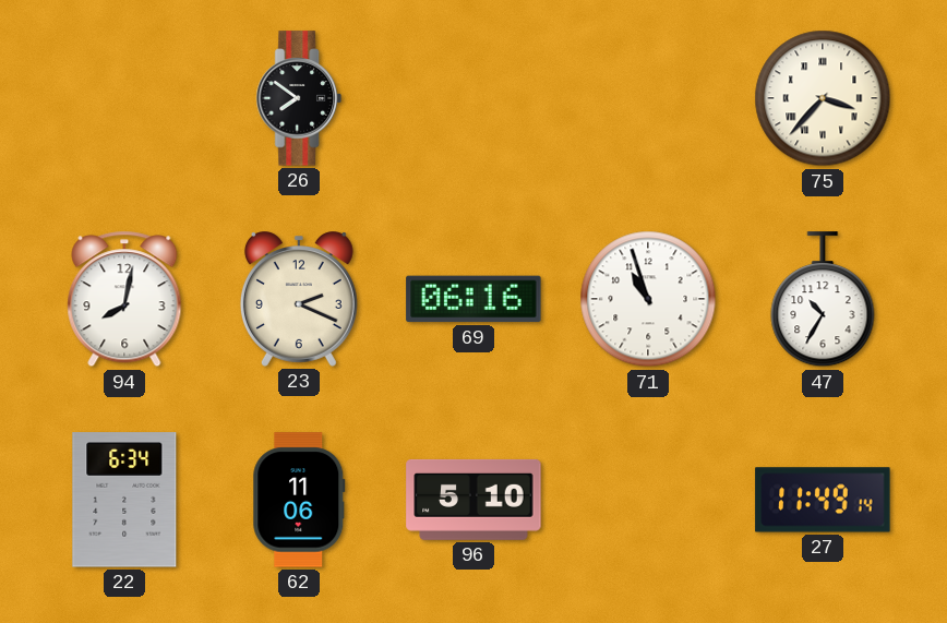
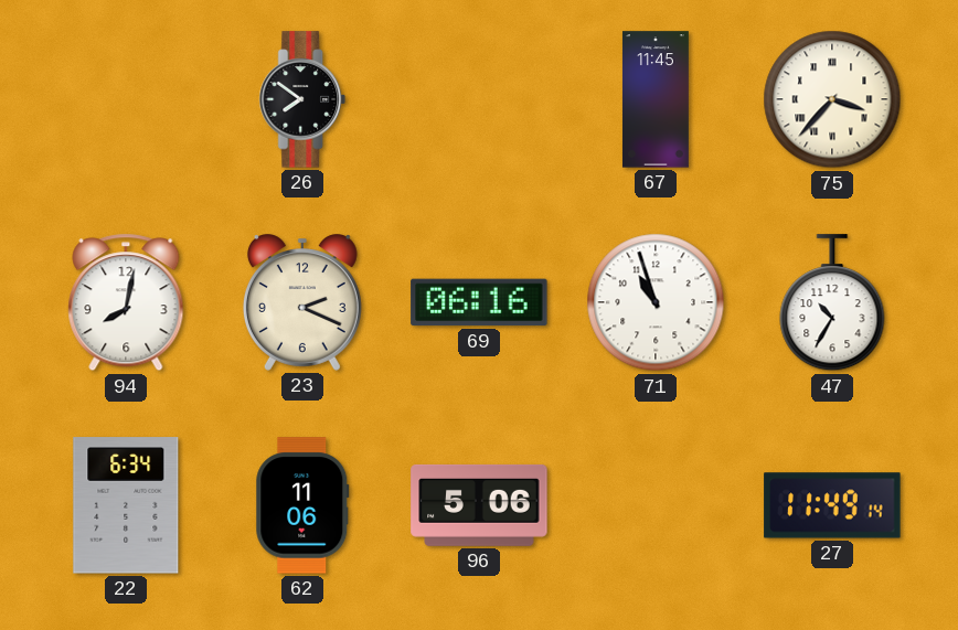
67: none -> 11:45
96: 5:10 -> 5:06
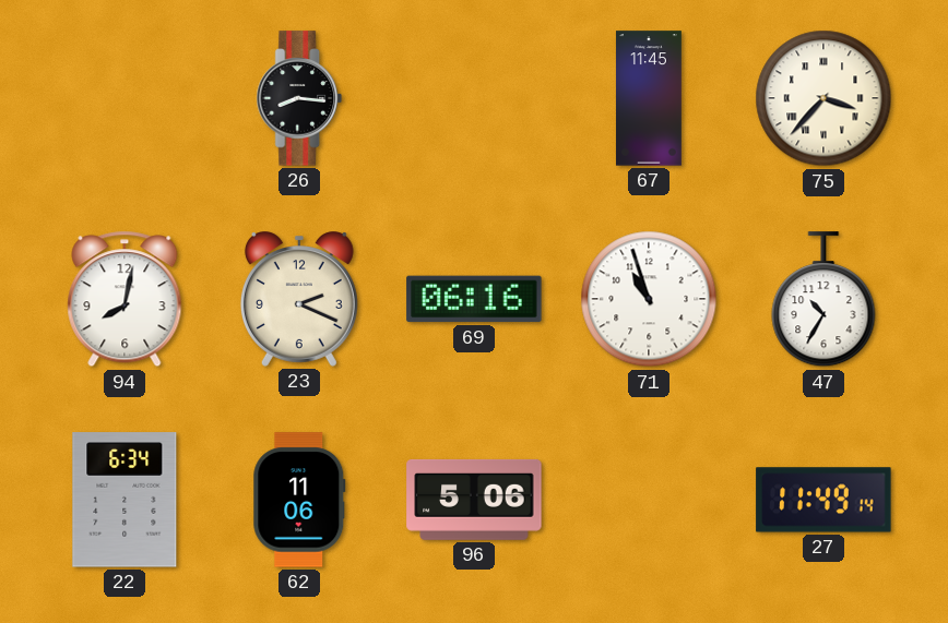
26: 7:51 -> 8:16
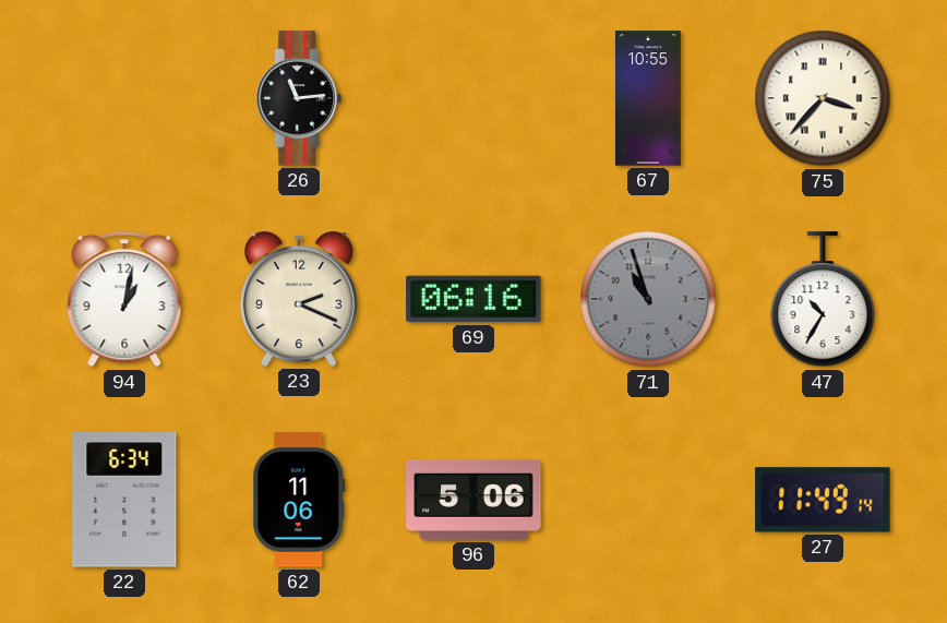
26: 8:16 -> 11:14
67: 11:45 -> 10:55
94: 8:02 -> 1:02
71 dial: white -> grey
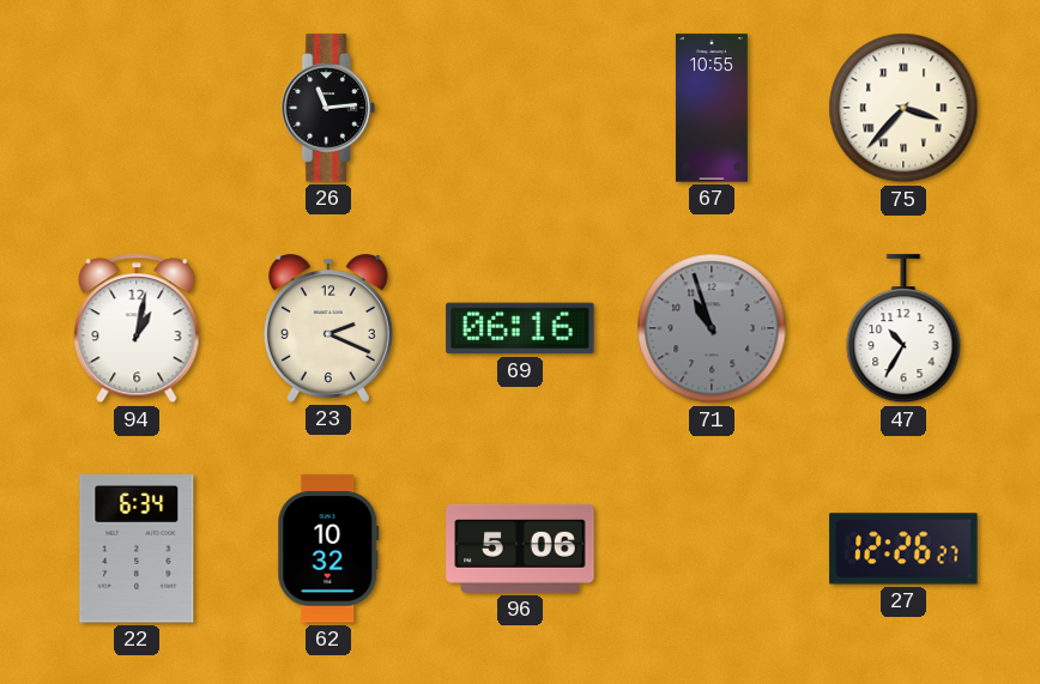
62: 11:06 -> 10:32
27: 11:49 -> 12:26
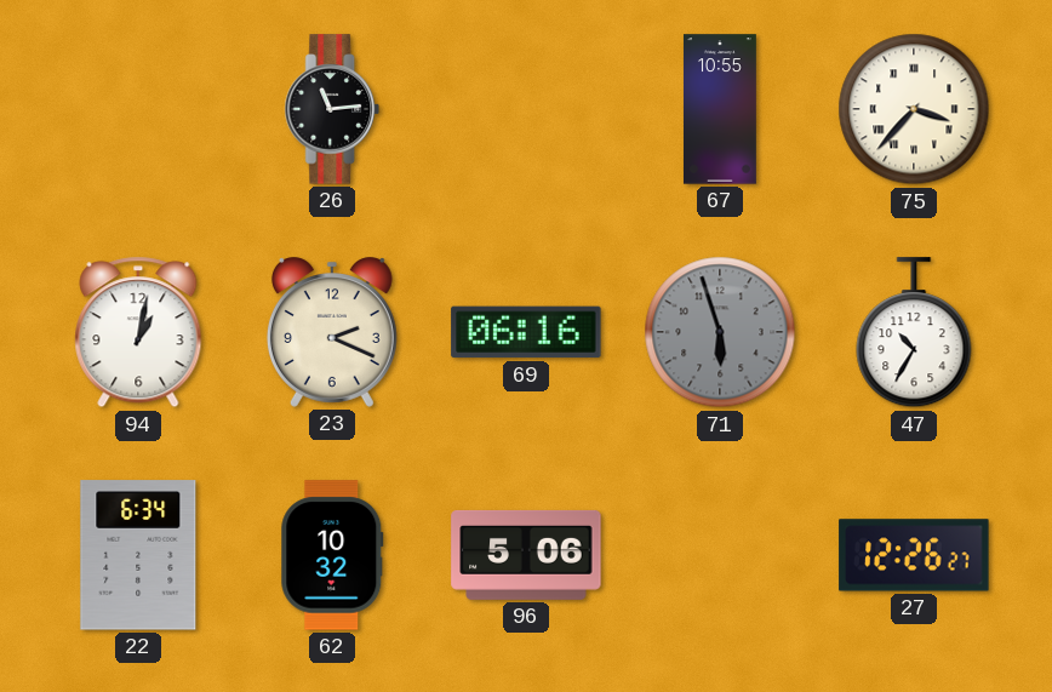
71: 10:57 -> 5:57
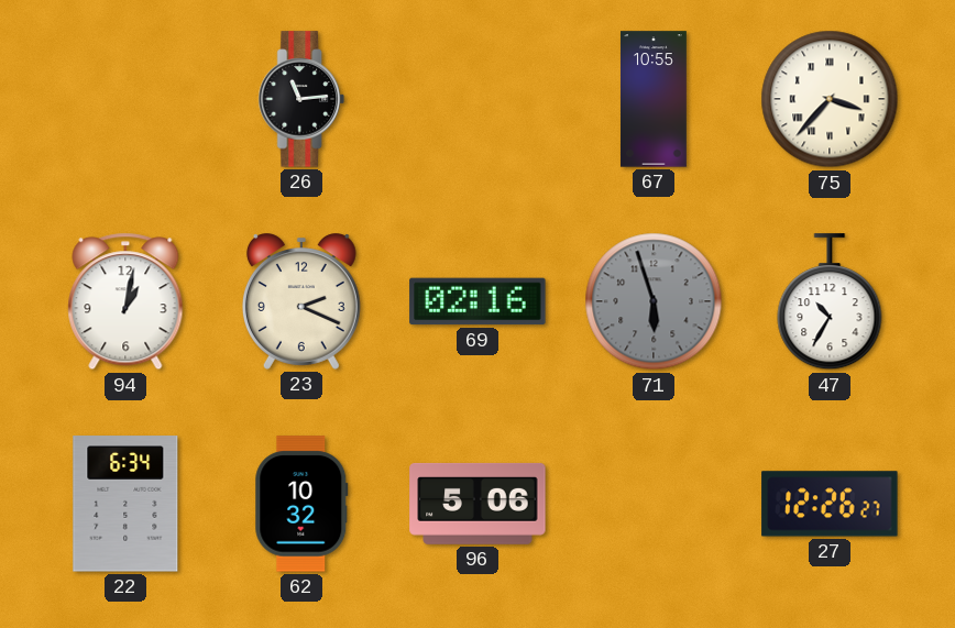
69: 06:16 -> 02:16
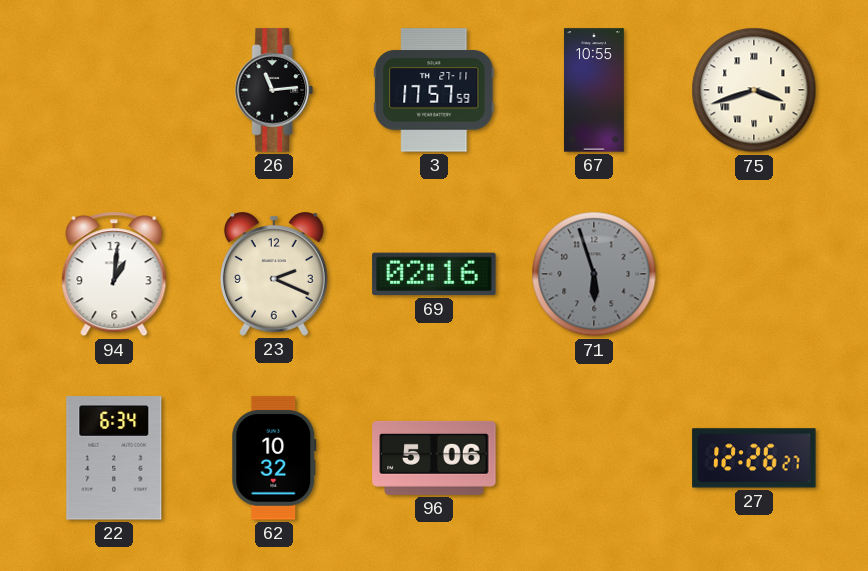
3: none -> 17:57
75: 3:37 -> 3:42
94: 1:02 -> 1:01
47: 10:35 -> none
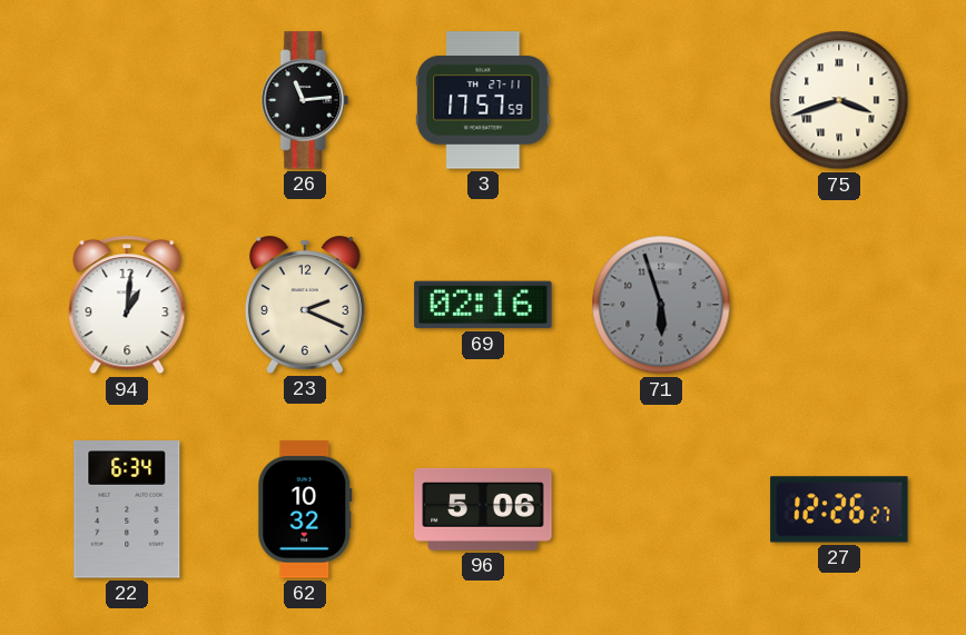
67: 10:55 -> none
